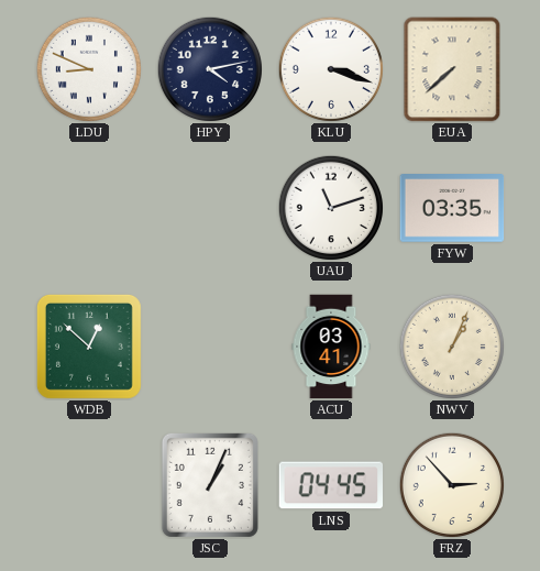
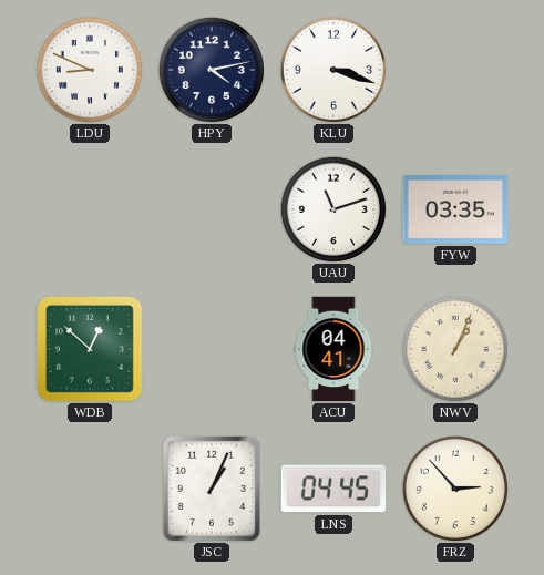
EUA: 7:38 -> none
ACU: 03:41 -> 04:41
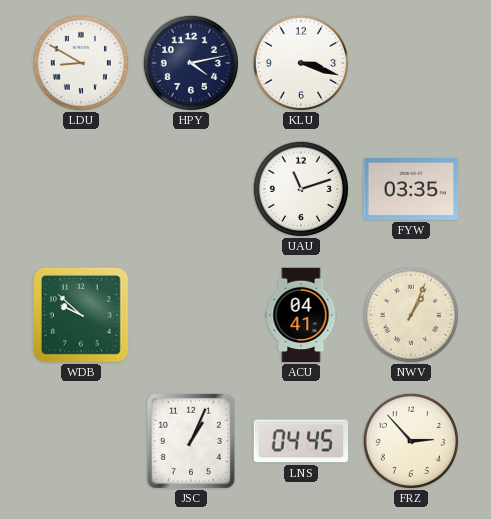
LDU: 8:49 -> 8:50
WDB: 12:52 -> 9:52
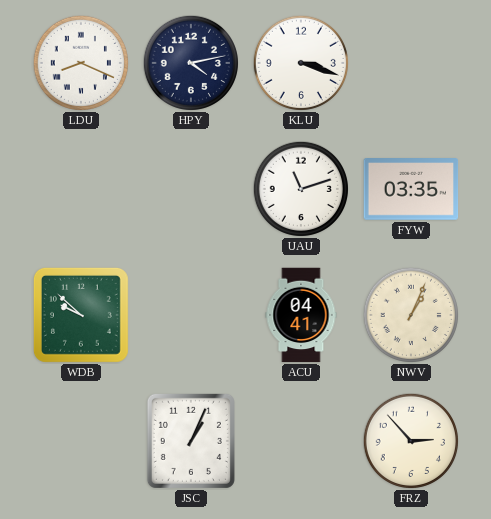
LDU: 8:50 -> 8:19
LNS: 04:45 -> none
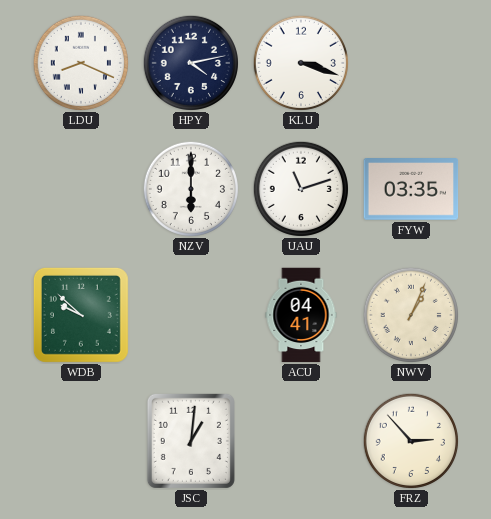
NZV: none -> 6:00
JSC: 1:04 -> 1:01
